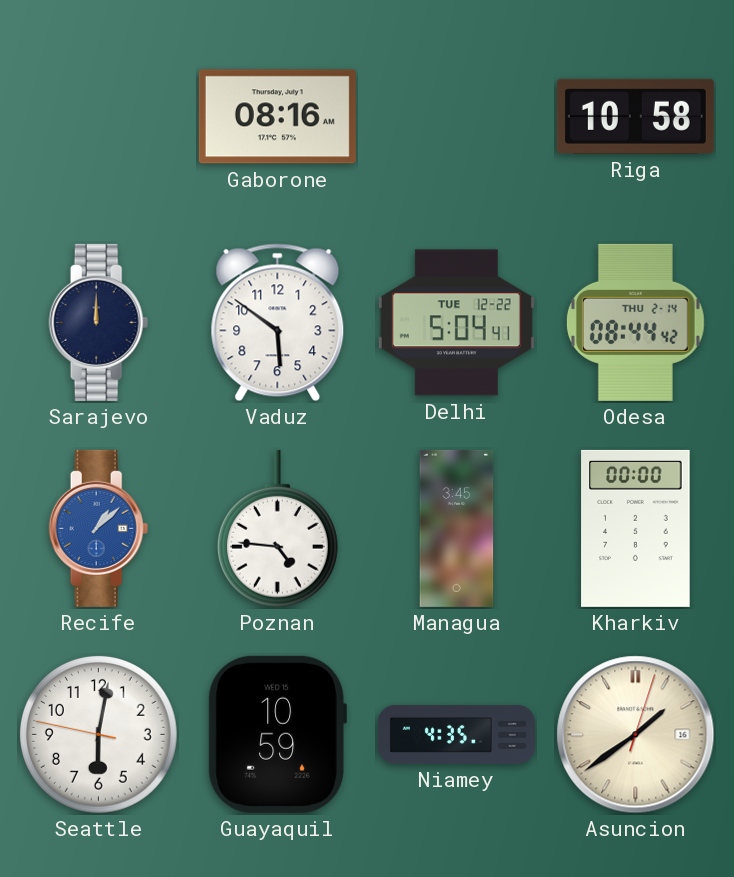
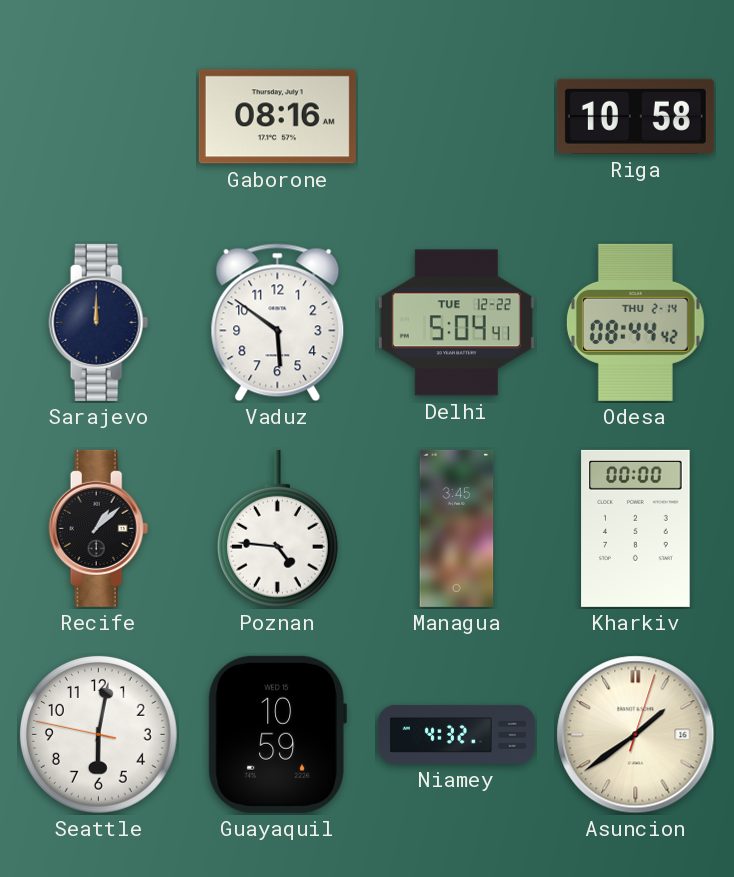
Recife dial: blue -> black
Niamey: 4:35 -> 4:32
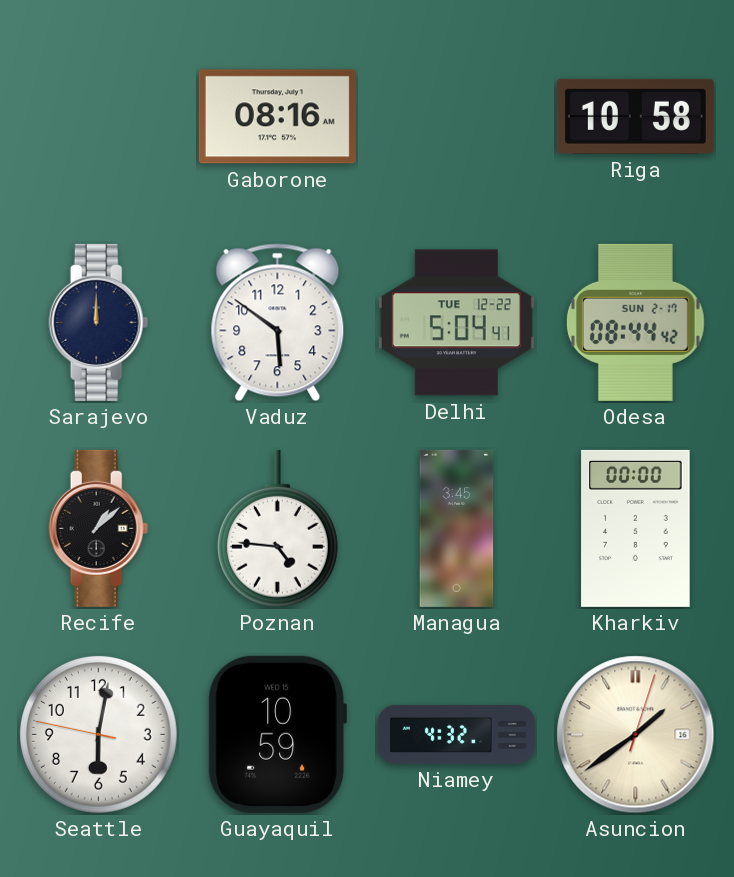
Odesa date: THU 2-14 -> SUN 2-17
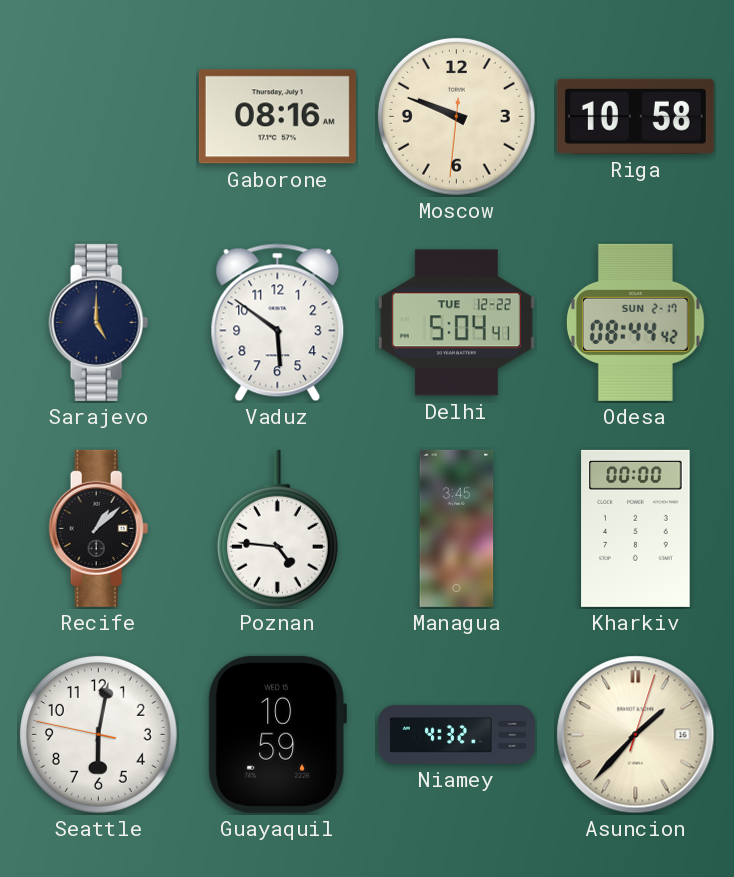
Moscow: none -> 9:48
Sarajevo: 12:00 -> 5:00
Asuncion: 1:39 -> 1:37
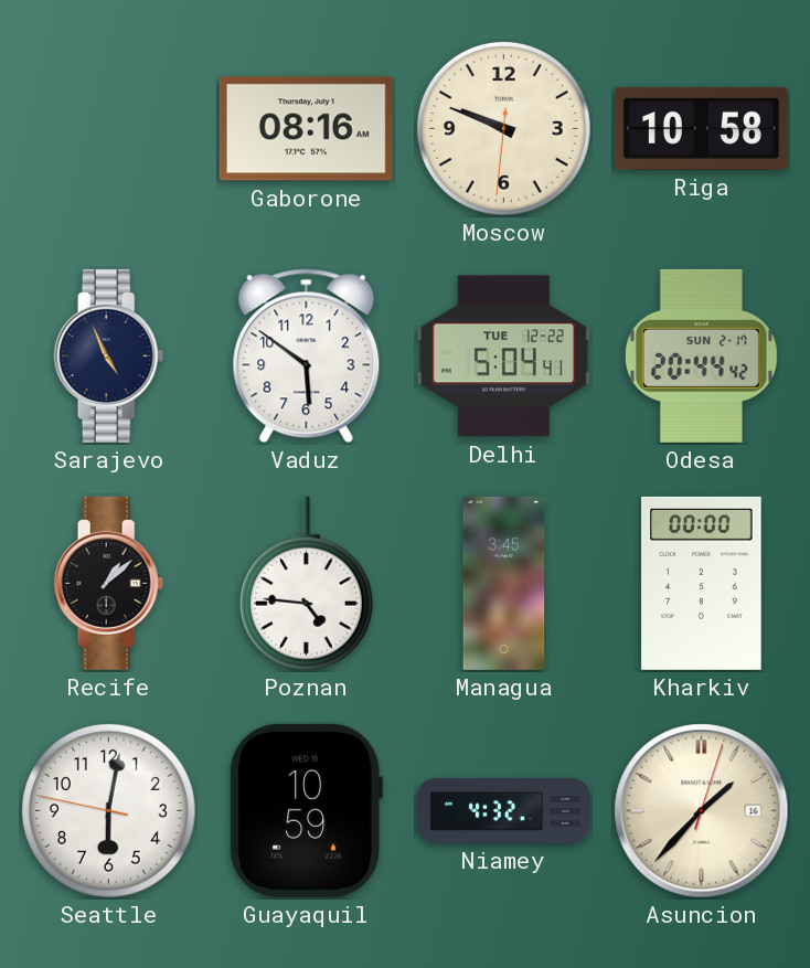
Sarajevo: 5:00 -> 4:56
Odesa: 08:44 -> 20:44
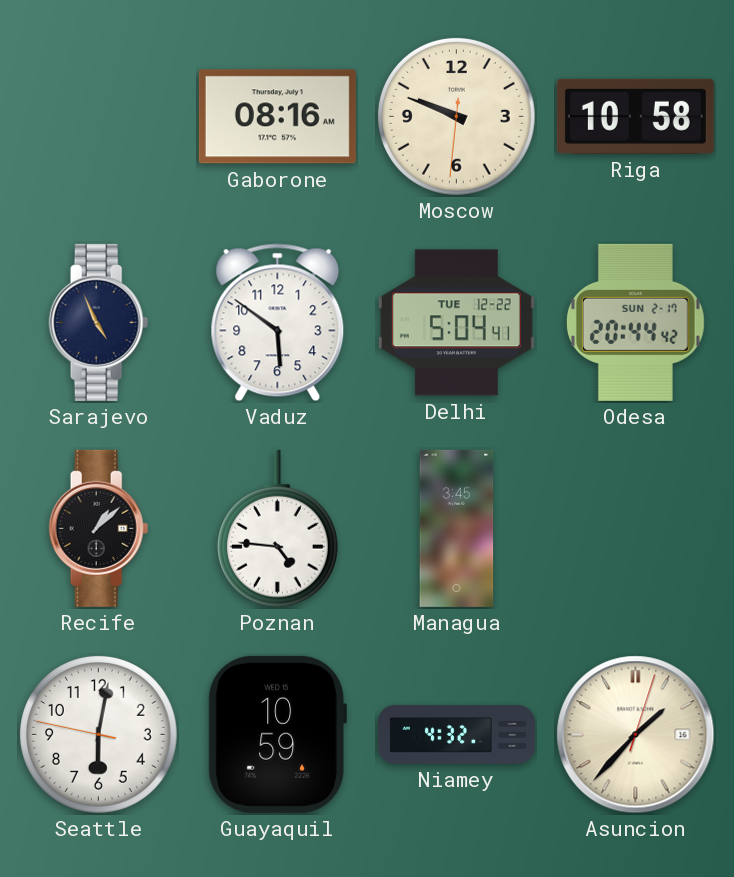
Kharkiv: 00:00 -> none
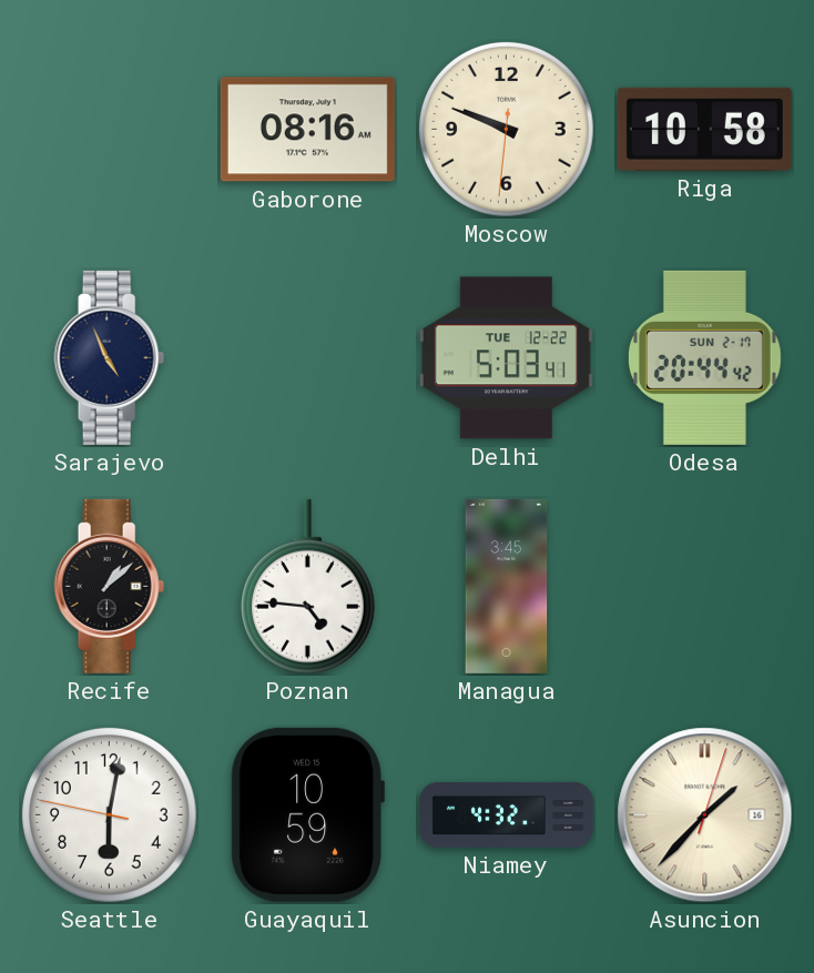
Vaduz: 5:51 -> none
Delhi: 5:04 -> 5:03
